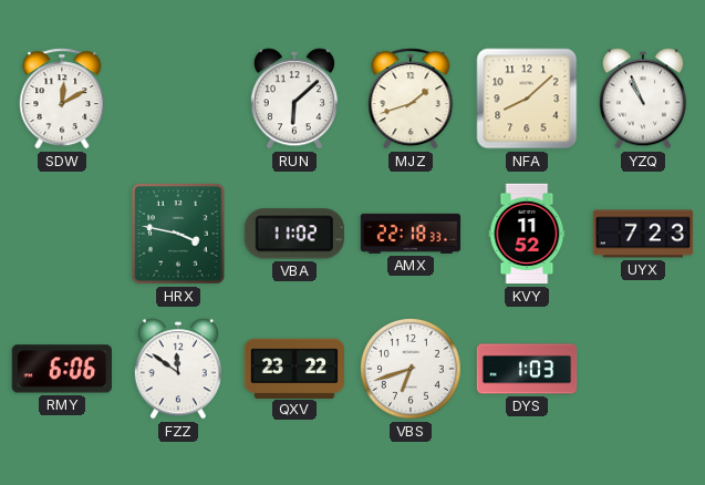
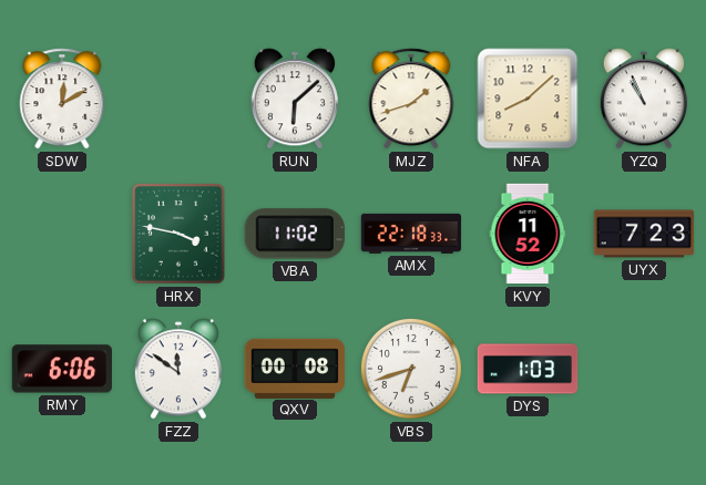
QXV: 23:22 -> 00:08
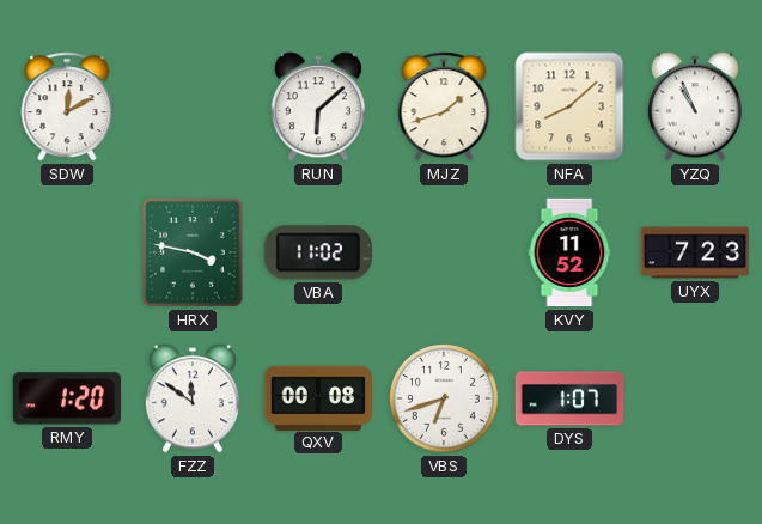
AMX: 22:18 -> none
RMY: 6:06 -> 1:20
DYS: 1:03 -> 1:07
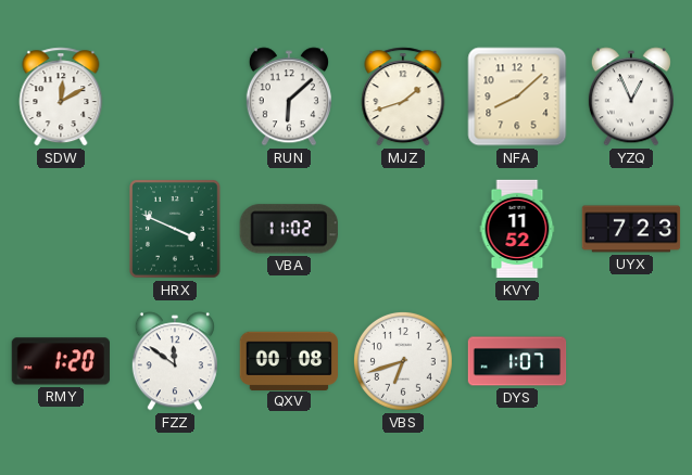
YZQ: 10:56 -> 12:56
HRX: 3:47 -> 3:49
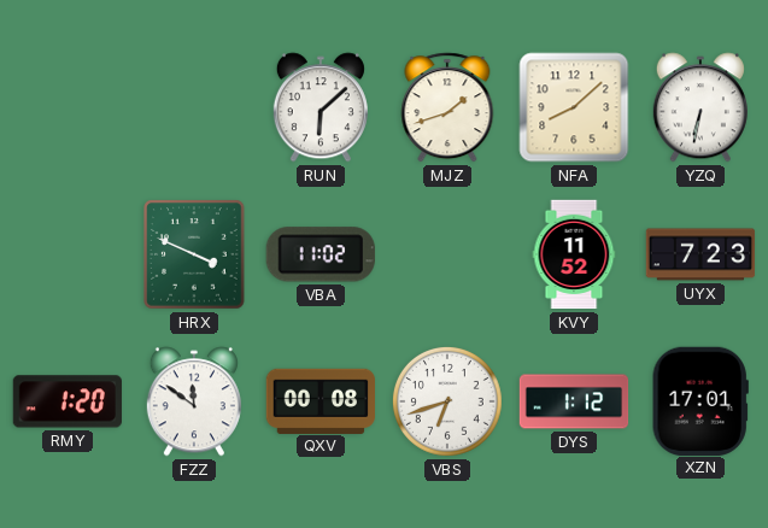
SDW: 12:10 -> none
YZQ: 12:56 -> 6:32
DYS: 1:07 -> 1:12
XZN: none -> 17:01
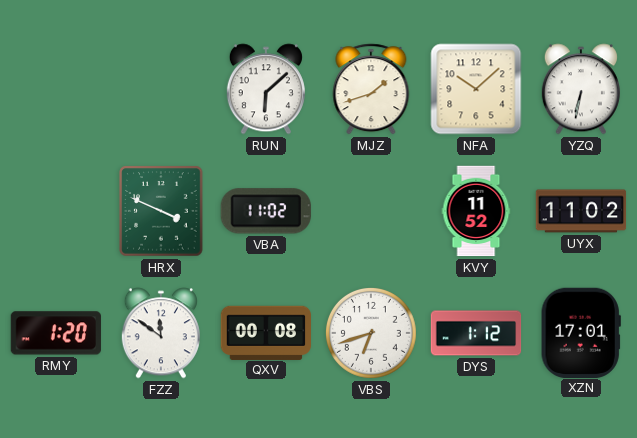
NFA: 8:08 -> 10:08
UYX: 7:23 -> 11:02
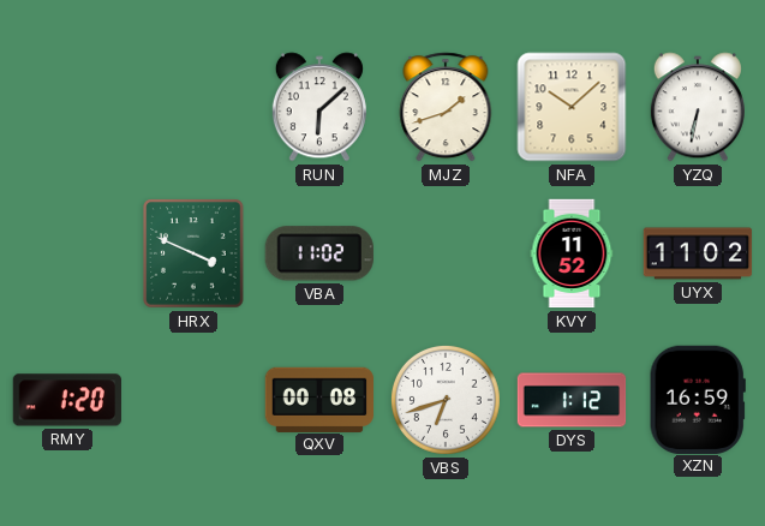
FZZ: 11:51 -> none
XZN: 17:01 -> 16:59
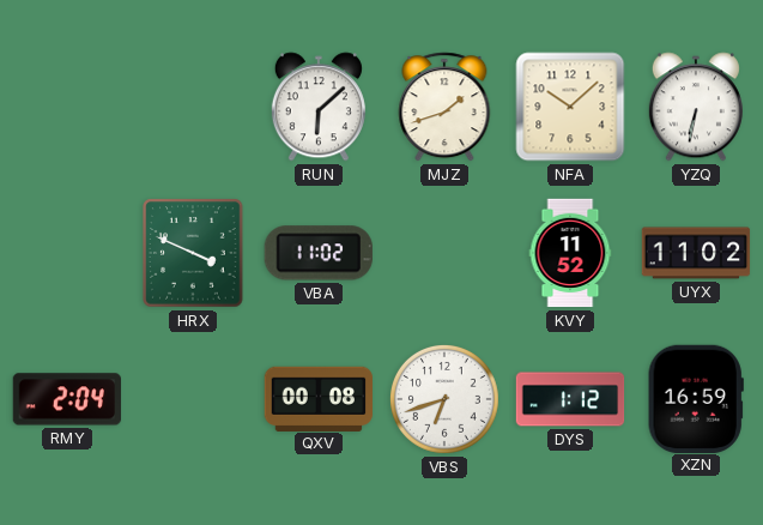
RMY: 1:20 -> 2:04
